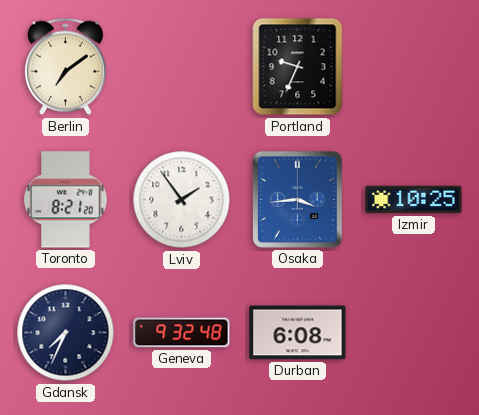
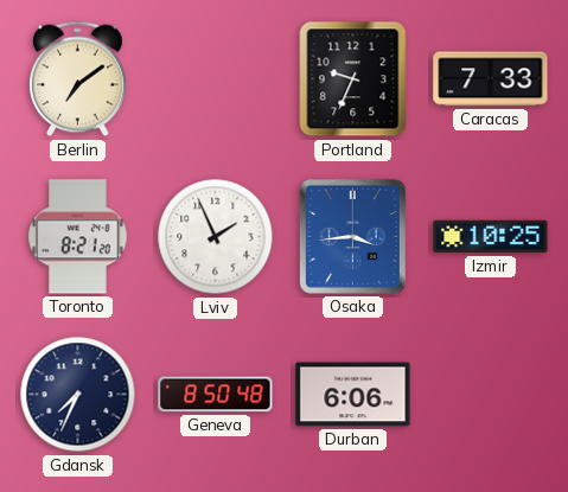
Caracas: none -> 7:33
Lviv: 1:54 -> 1:56
Geneva: 9:32 -> 8:50
Durban: 6:08 -> 6:06
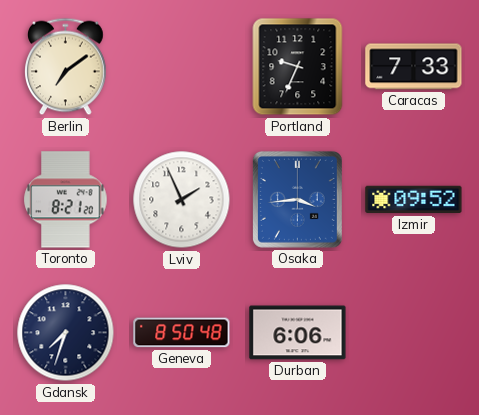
Izmir: 10:25 -> 09:52
Gdansk: 7:34 -> 7:33
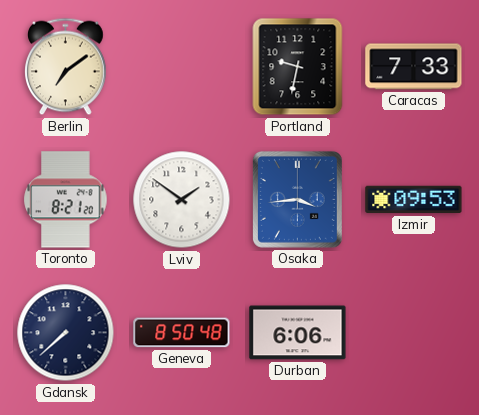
Portland: 9:34 -> 9:32
Lviv: 1:56 -> 1:51
Izmir: 09:52 -> 09:53
Gdansk: 7:33 -> 7:38
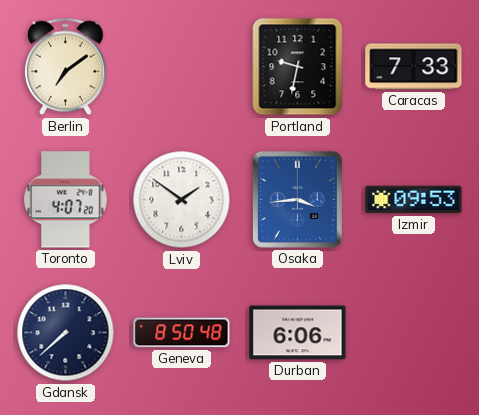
Toronto: 8:21 -> 4:07
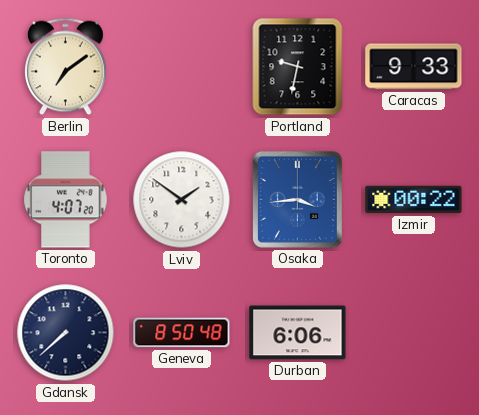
Caracas: 7:33 -> 9:33
Izmir: 09:53 -> 00:22
